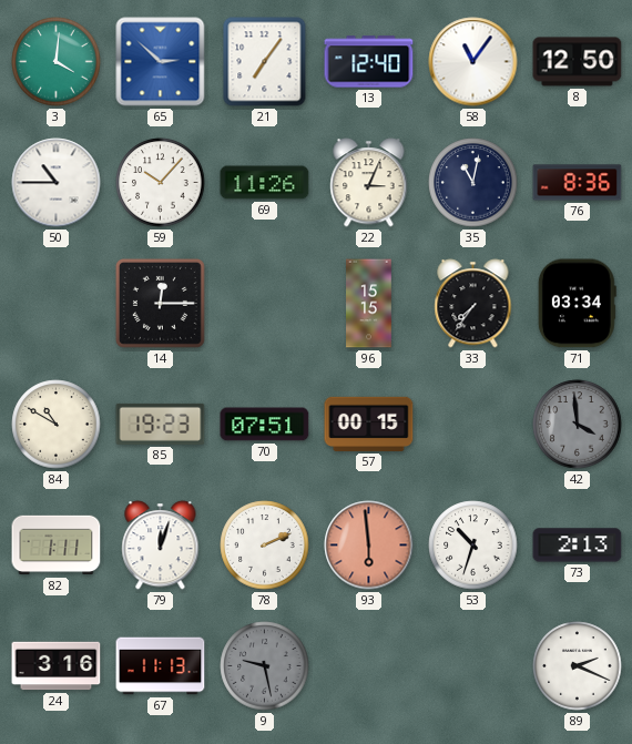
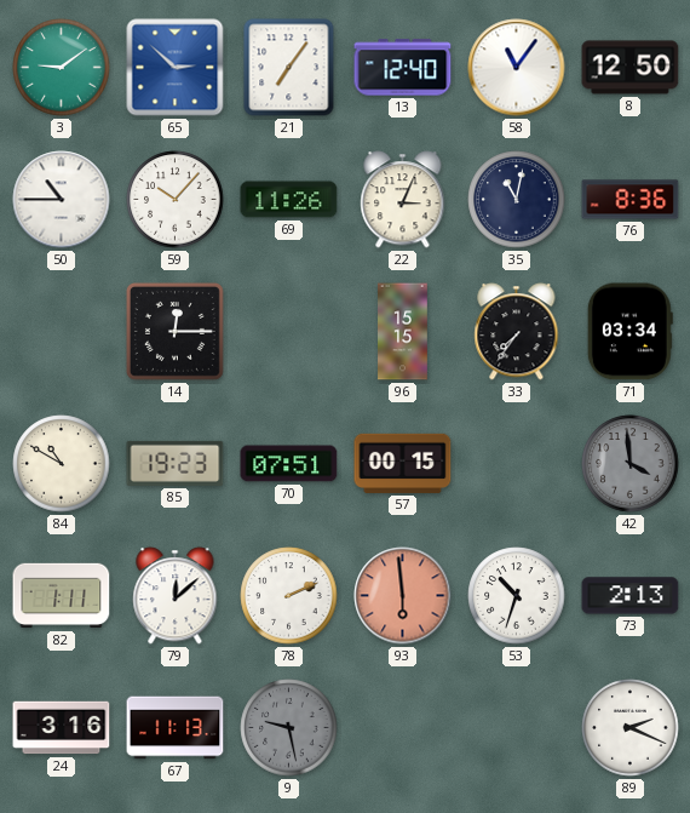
3: 4:01 -> 9:09
79: 12:03 -> 12:08
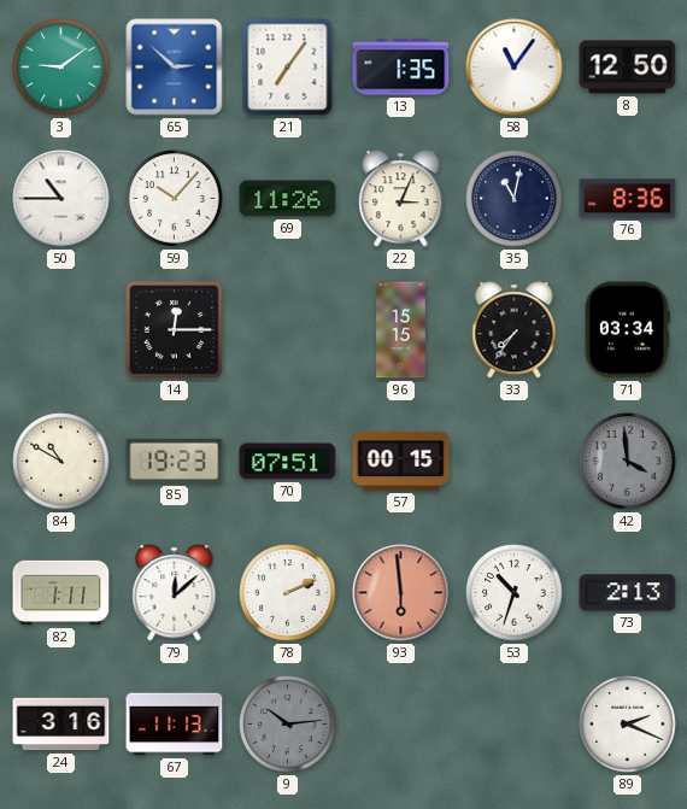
13: 12:40 -> 1:35
9: 9:28 -> 10:14
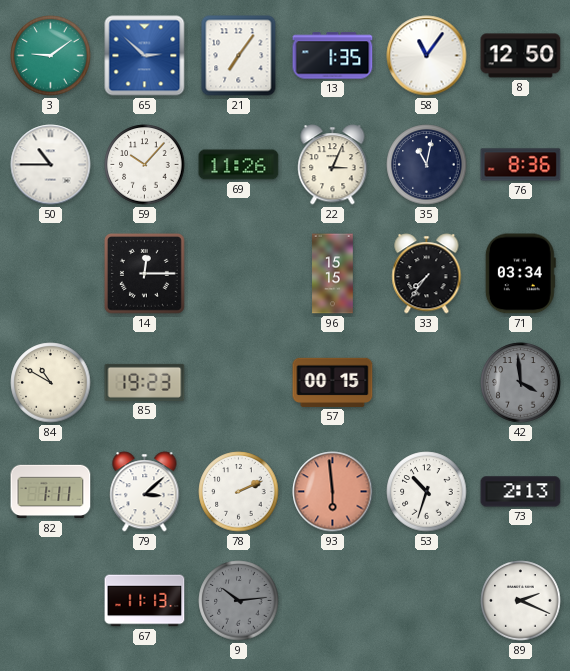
70: 07:51 -> none
79: 12:08 -> 3:08
24: 3:16 -> none
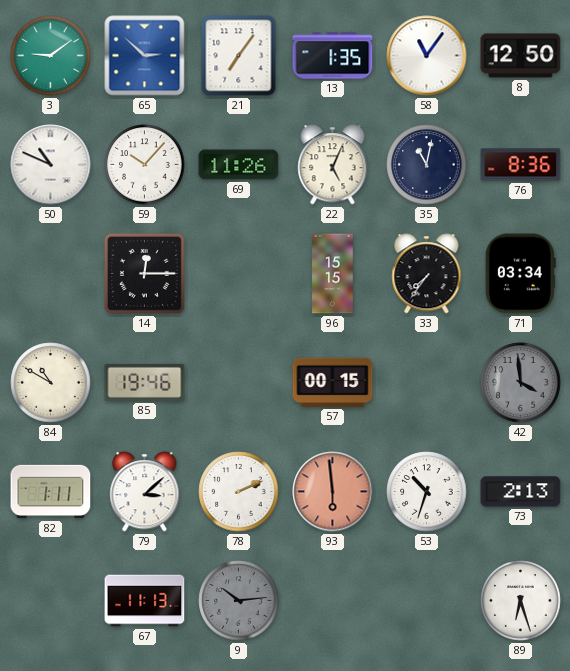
50: 10:45 -> 10:49
22: 3:04 -> 5:04
85: 19:23 -> 19:46
89: 2:19 -> 6:27
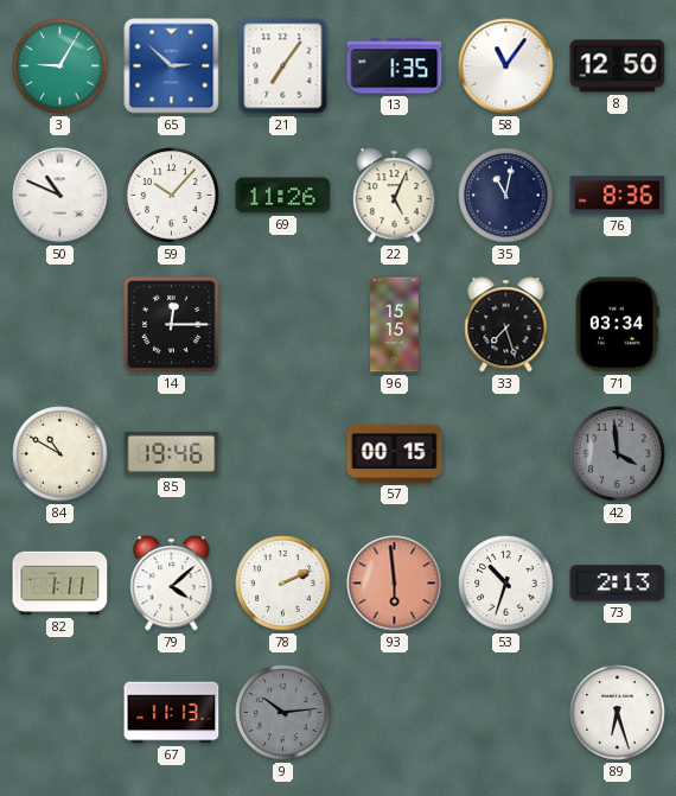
3: 9:09 -> 9:05
33: 7:36 -> 7:27
79: 3:08 -> 4:08
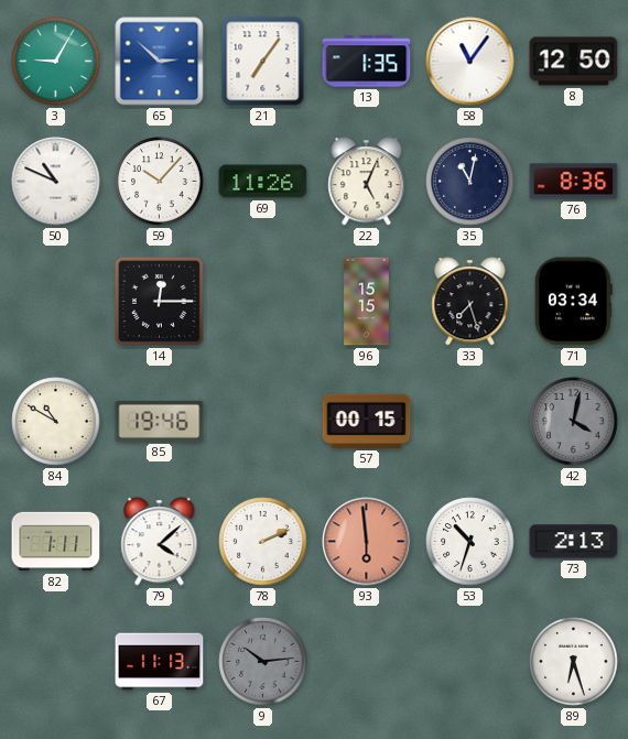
42: 3:59 -> 4:02
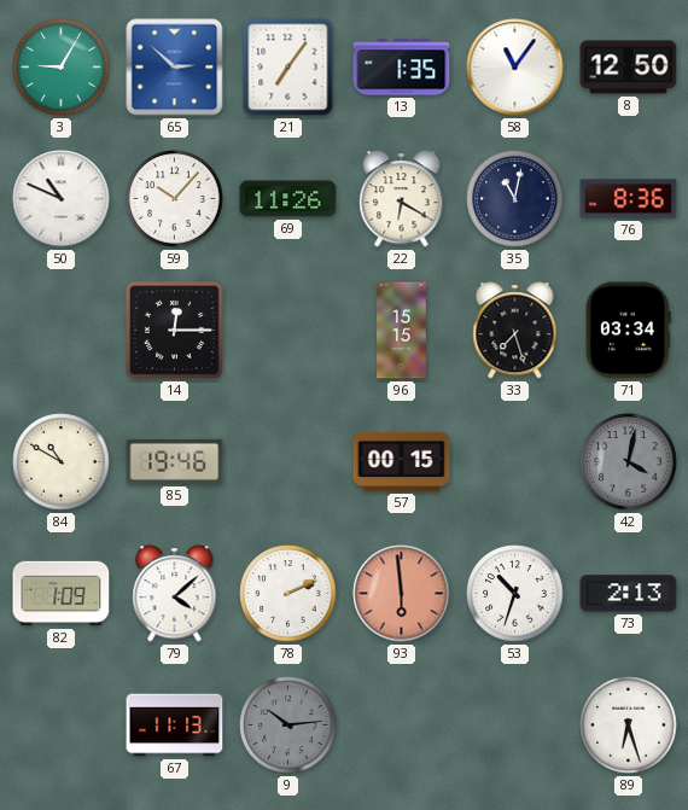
22: 5:04 -> 6:20
82: 1:11 -> 1:09
